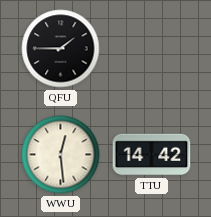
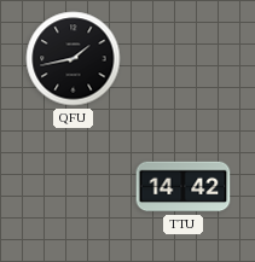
QFU: 1:45 -> 1:43
WWU: 12:29 -> none
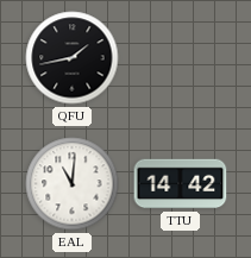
EAL: none -> 11:01
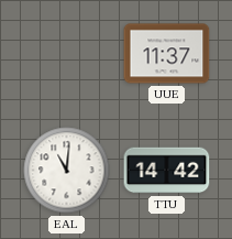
QFU: 1:43 -> none
UUE: none -> 11:37
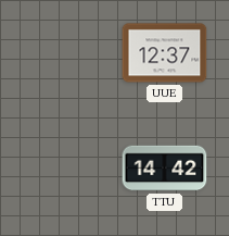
UUE: 11:37 -> 12:37
EAL: 11:01 -> none
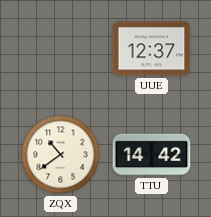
ZQX: none -> 10:39
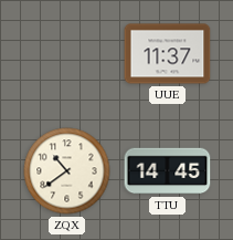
UUE: 12:37 -> 11:37
TTU: 14:42 -> 14:45
